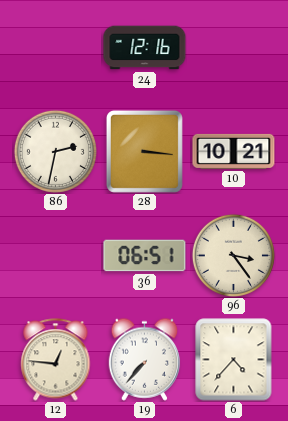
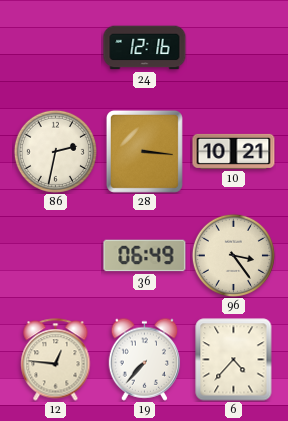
36: 06:51 -> 06:49
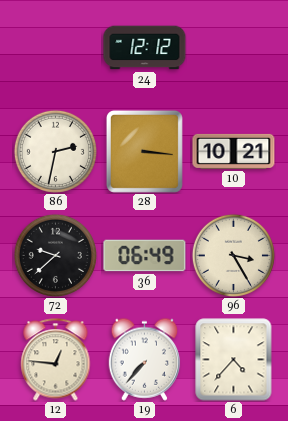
24: 12:16 -> 12:12
72: none -> 9:38
96: 3:24 -> 3:25
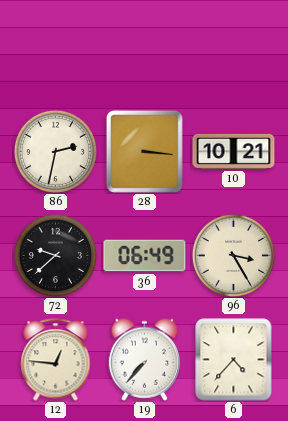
24: 12:12 -> none
